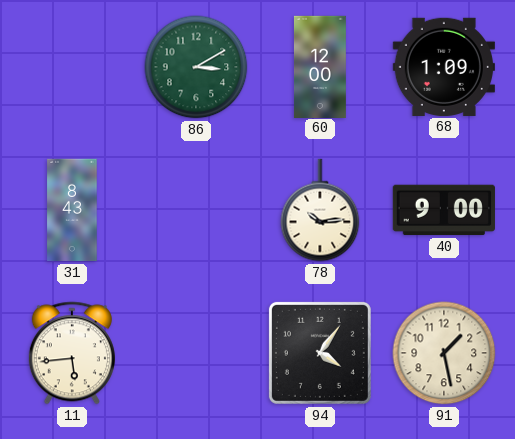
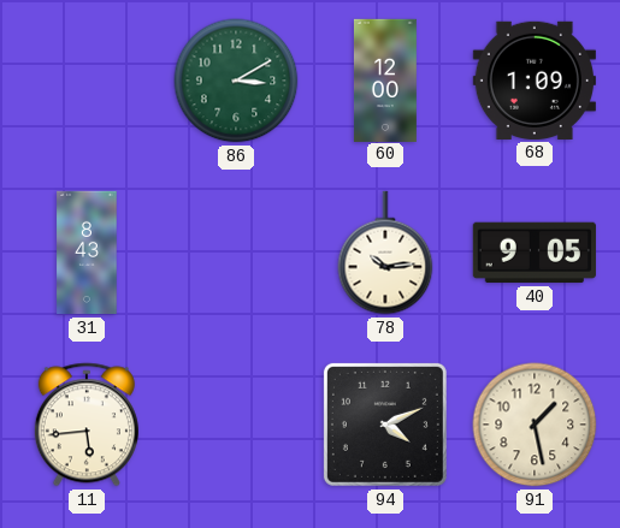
40: 9:00 -> 9:05
94: 4:06 -> 4:11
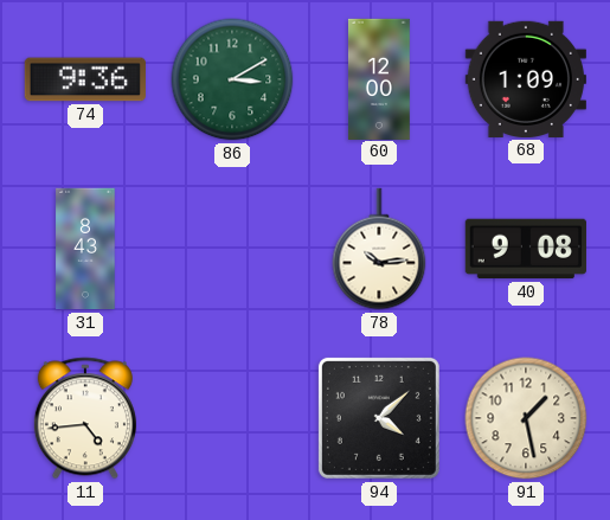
74: none -> 9:36
40: 9:05 -> 9:08
11: 5:44 -> 4:44
94: 4:11 -> 4:08
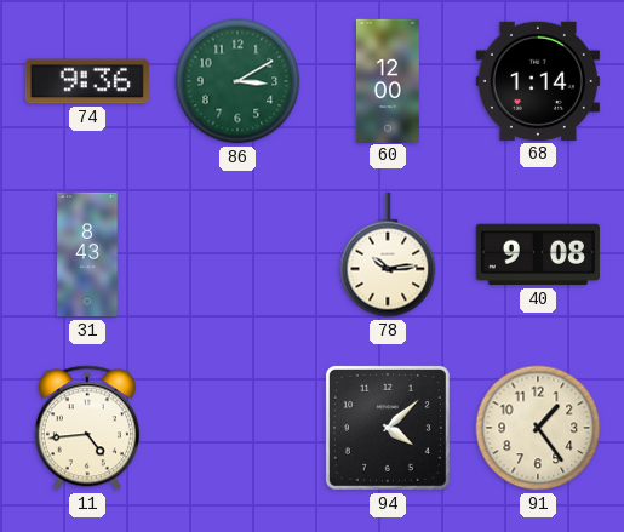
68: 1:09 -> 1:14
91: 1:28 -> 1:24
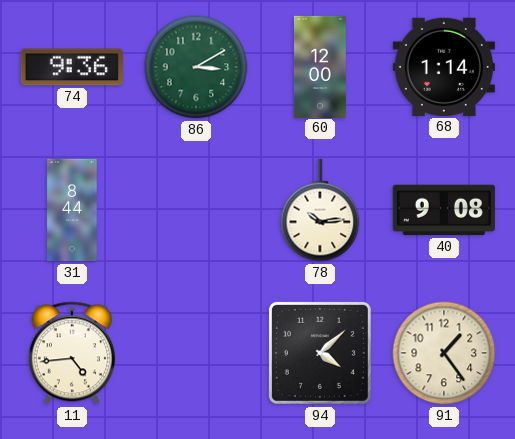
31: 8:43 -> 8:44
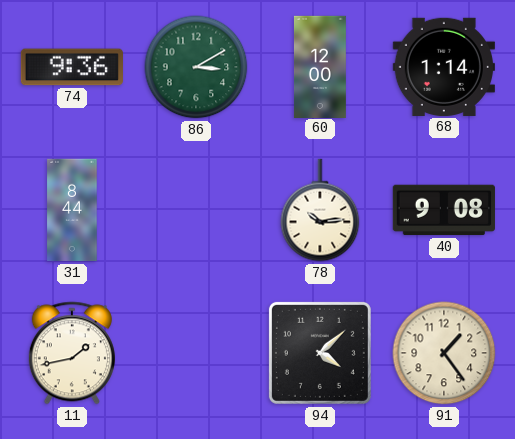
11: 4:44 -> 1:43
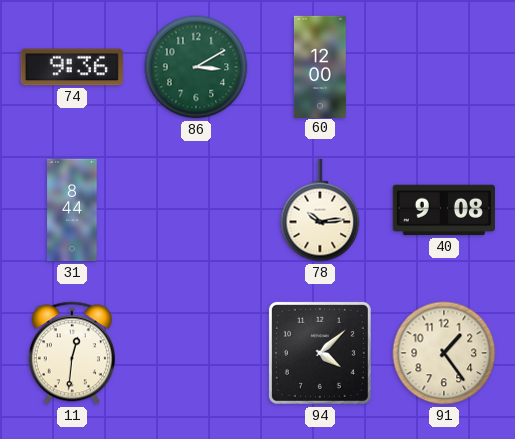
68: 1:14 -> none
11: 1:43 -> 12:31
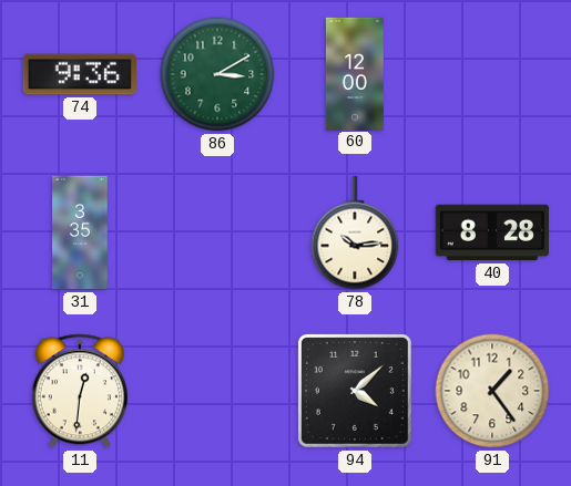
31: 8:44 -> 3:35
40: 9:08 -> 8:28
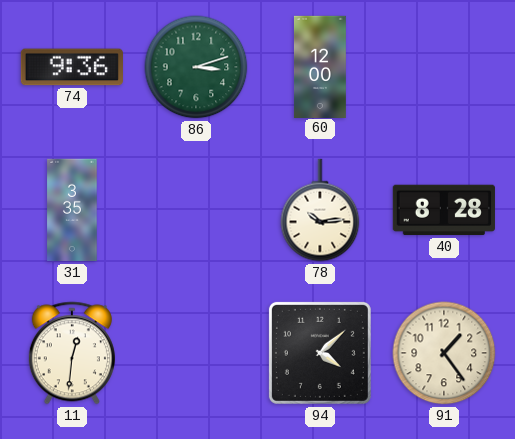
86: 3:10 -> 3:12
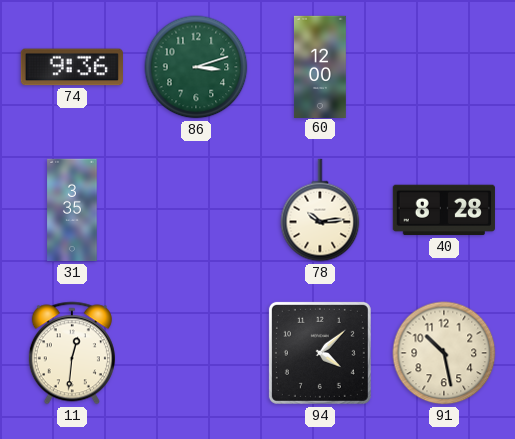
91: 1:24 -> 10:28
